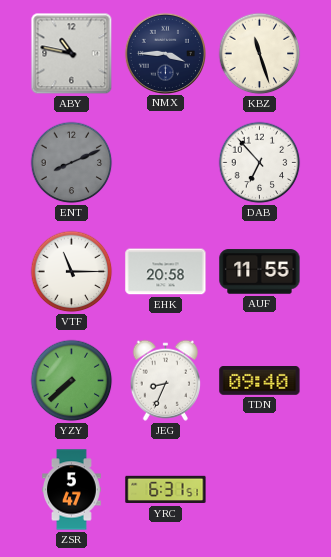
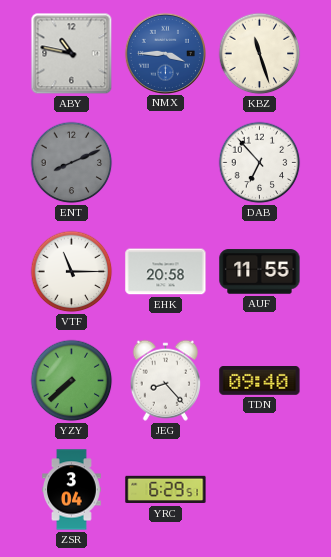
NMX dial: navy -> blue
JEG: 8:34 -> 8:23
ZSR: 5:47 -> 3:04
YRC: 6:31 -> 6:29
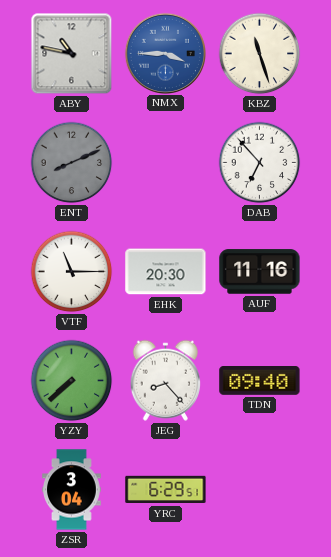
EHK: 20:58 -> 20:30
AUF: 11:55 -> 11:16
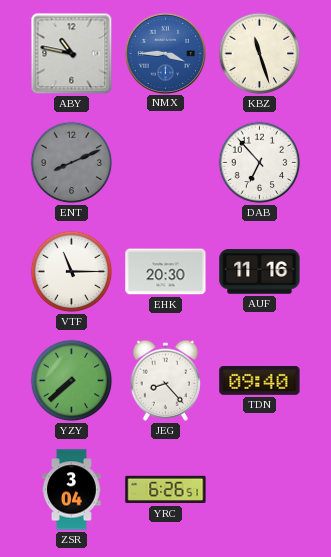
YRC: 6:29 -> 6:26
